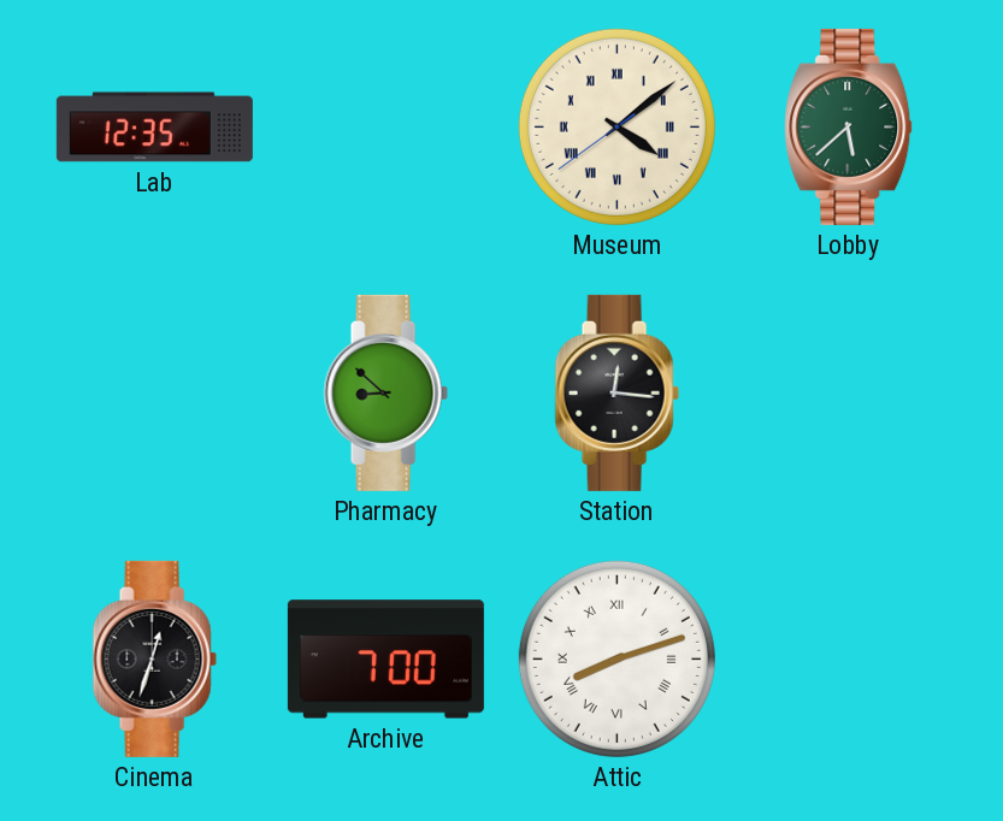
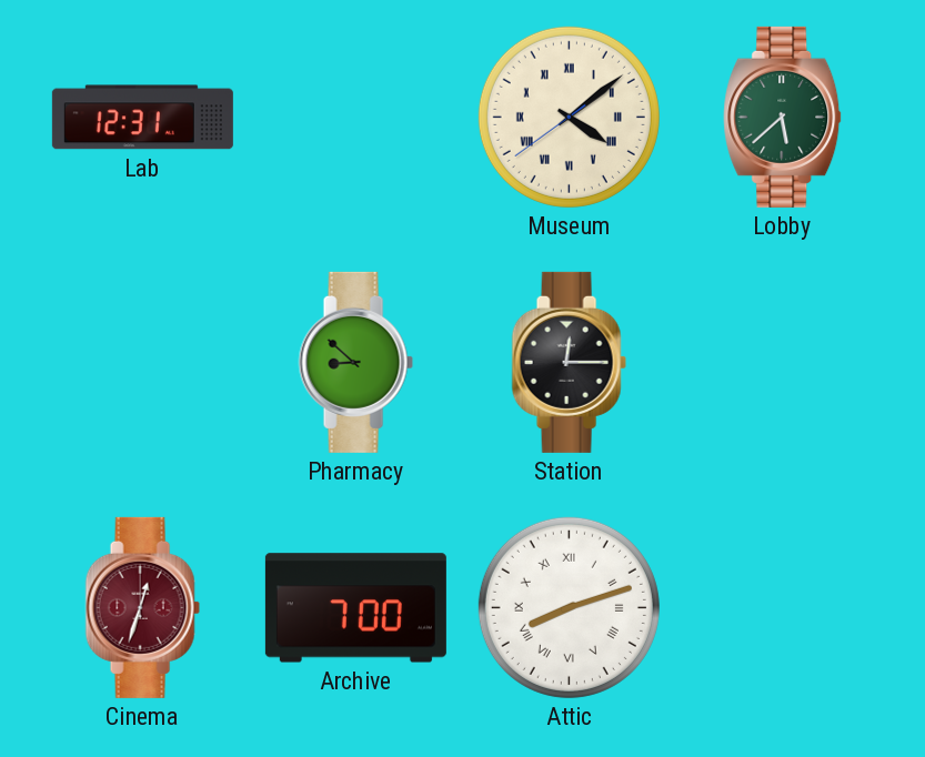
Lab: 12:35 -> 12:31
Station: 12:16 -> 12:15
Cinema dial: black -> burgundy
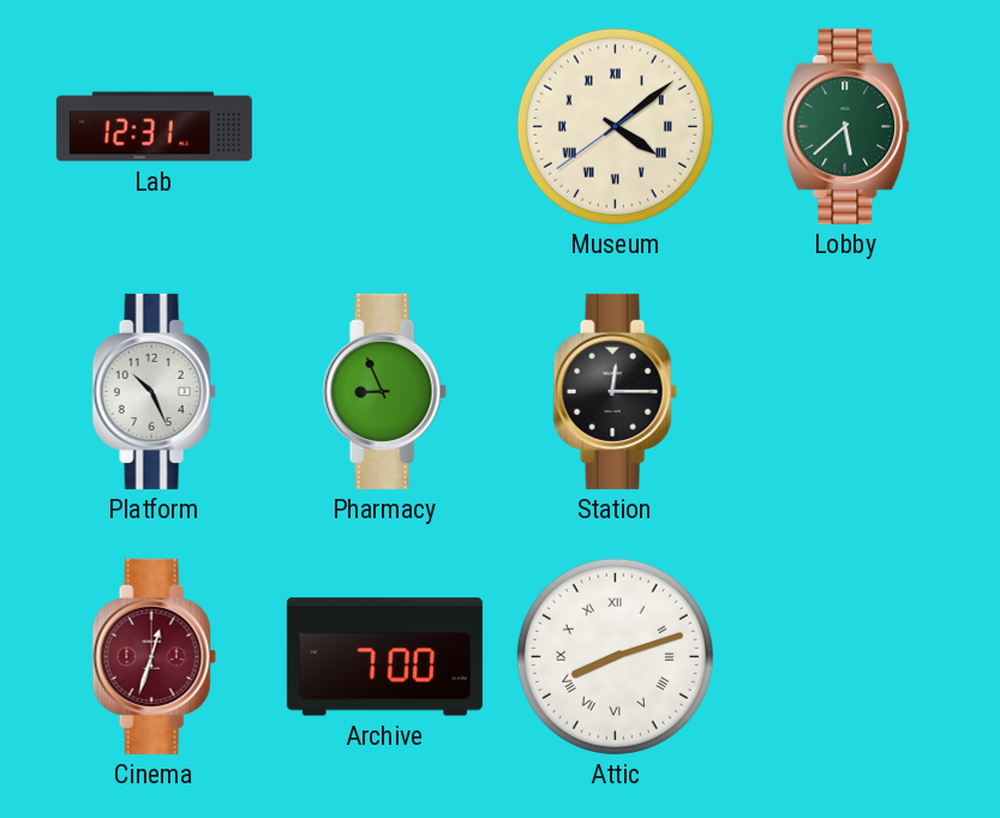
Platform: none -> 10:26
Pharmacy: 8:52 -> 8:56
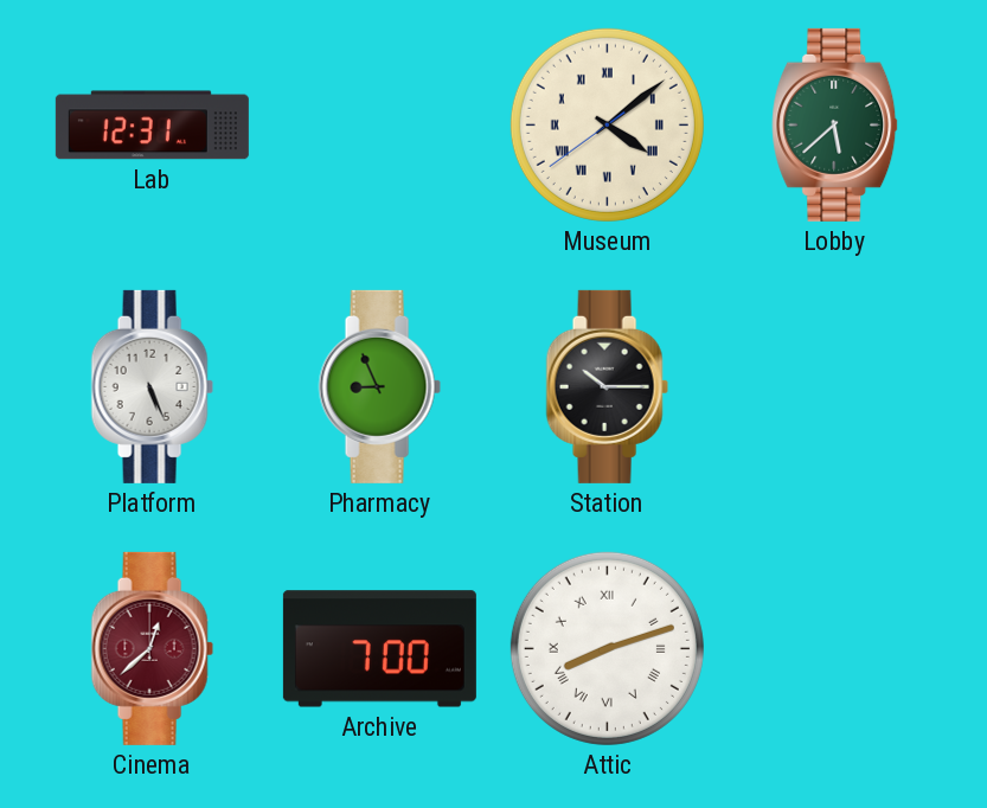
Platform: 10:26 -> 5:26
Station: 12:15 -> 10:15
Cinema: 12:33 -> 12:38
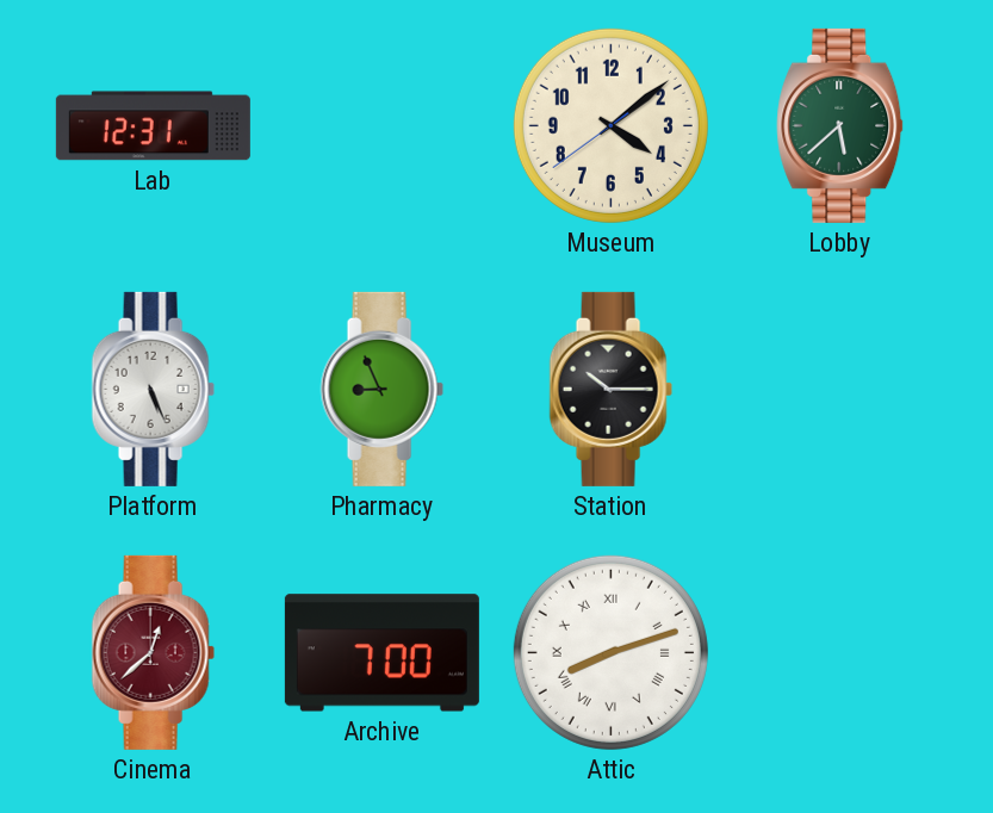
Museum numerals: Roman -> Arabic
